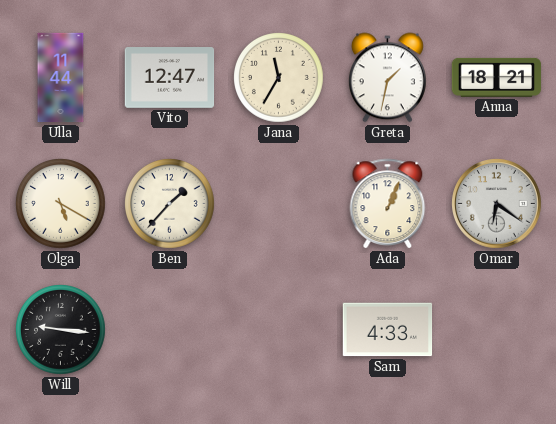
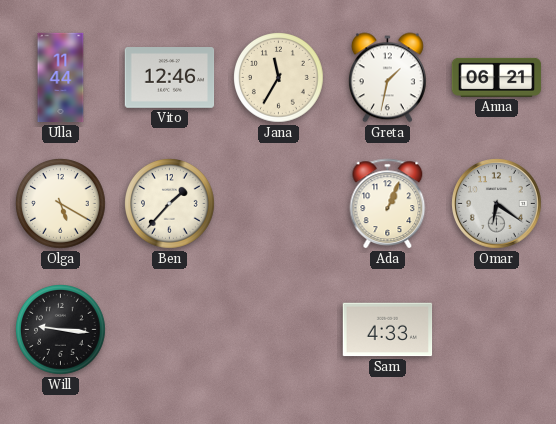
Vito: 12:47 -> 12:46
Anna: 18:21 -> 06:21
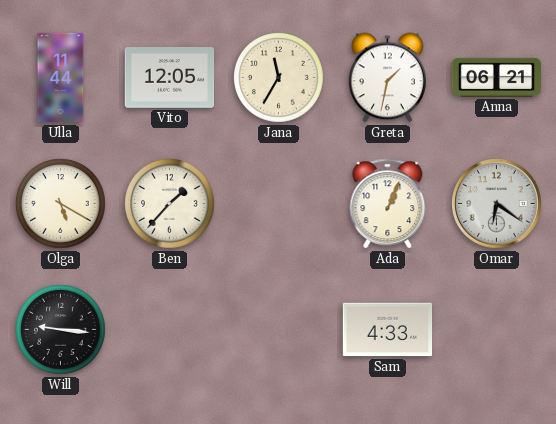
Vito: 12:46 -> 12:05
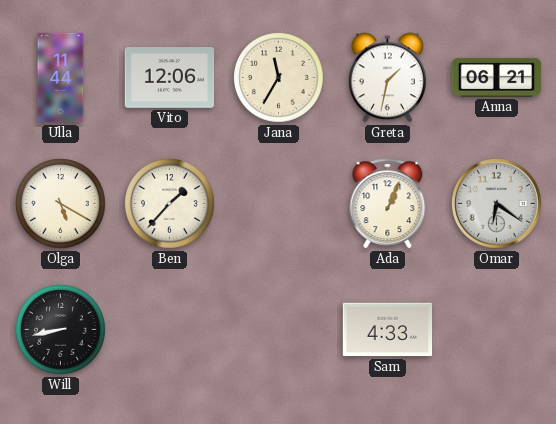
Vito: 12:05 -> 12:06
Will: 9:16 -> 8:43
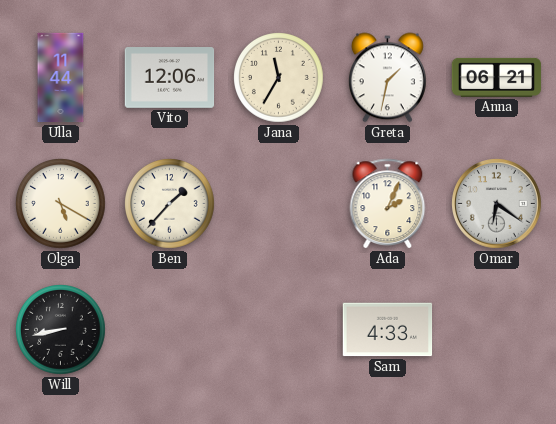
Ada: 1:04 -> 2:04
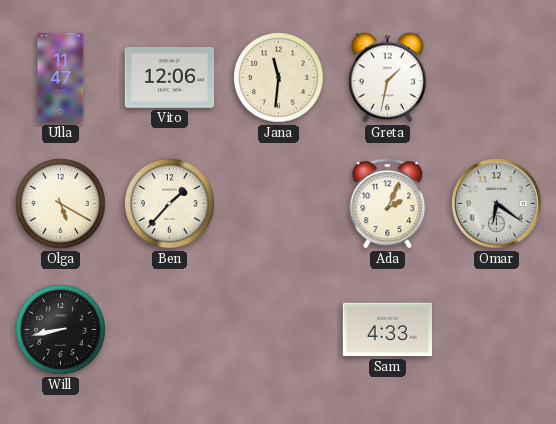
Ulla: 11:44 -> 11:47
Jana: 11:35 -> 11:31
Anna: 06:21 -> none
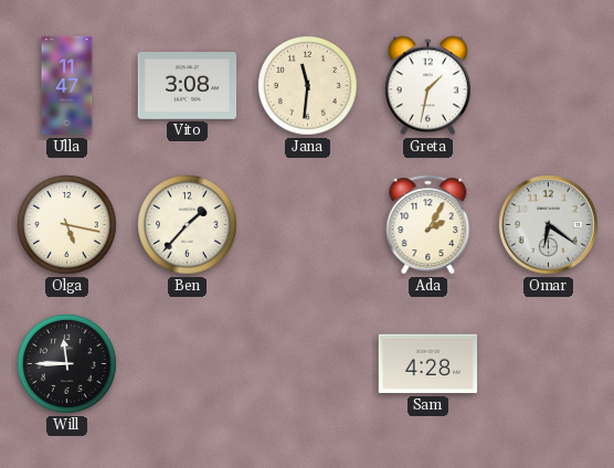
Vito: 12:06 -> 3:08
Olga: 5:20 -> 5:17
Ada: 2:04 -> 2:05
Will: 8:43 -> 11:45
Sam: 4:33 -> 4:28
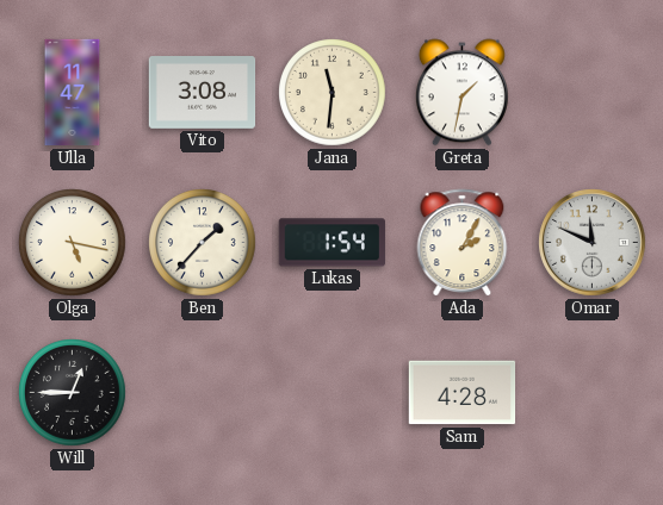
Lukas: none -> 1:54
Omar: 6:21 -> 11:49
Will: 11:45 -> 12:45
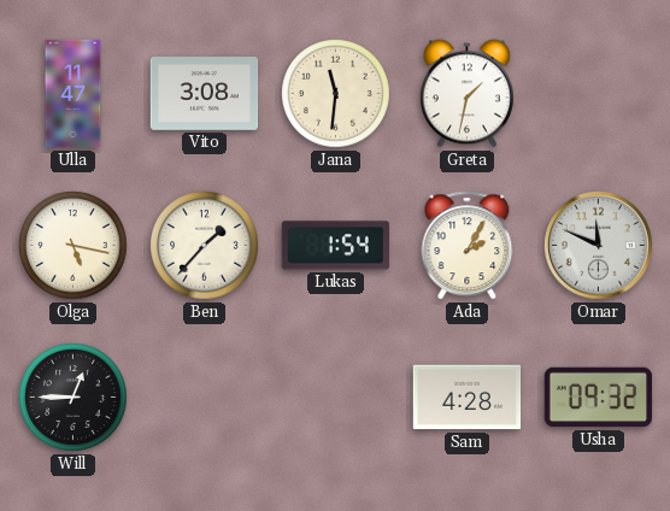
Usha: none -> 09:32
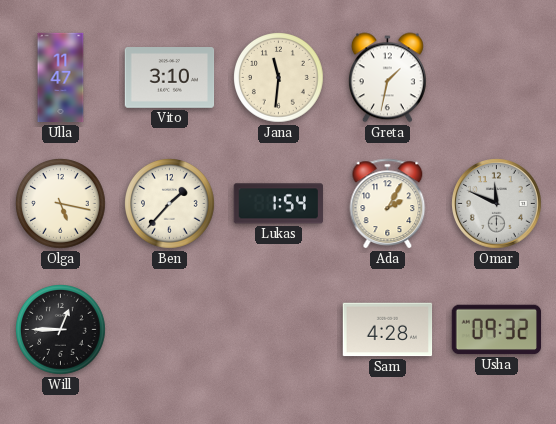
Vito: 3:08 -> 3:10
